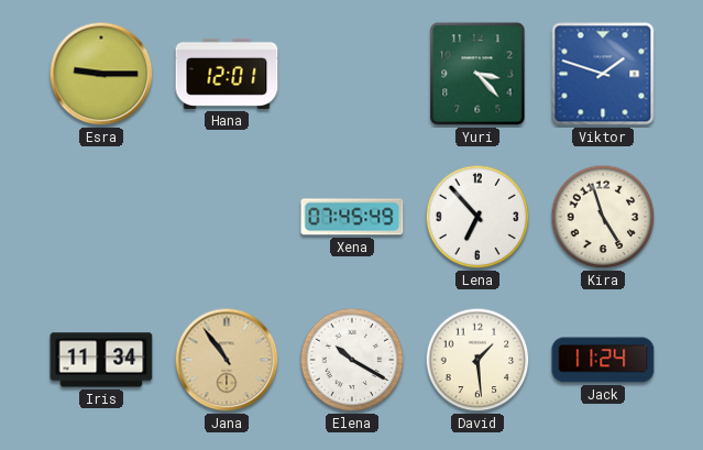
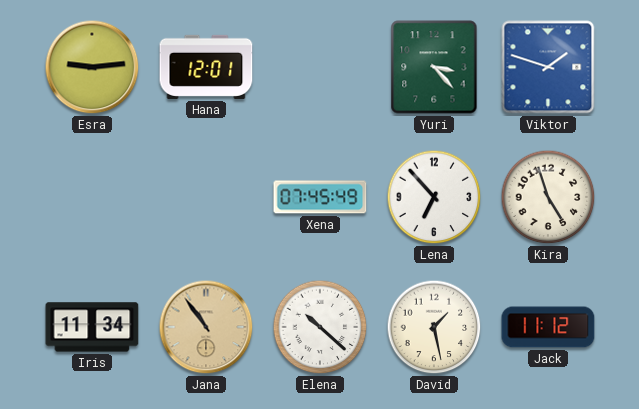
Esra: 9:15 -> 9:14
Elena: 10:20 -> 10:22
David: 1:29 -> 1:28
Jack: 11:24 -> 11:12
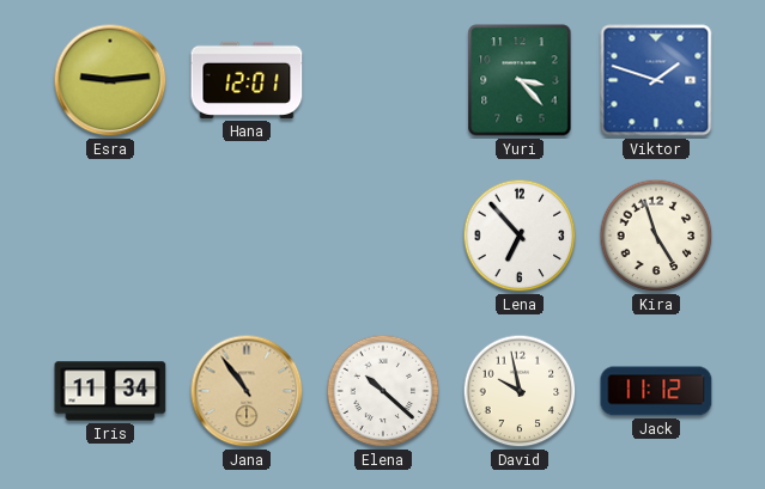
Xena: 07:45 -> none
David: 1:28 -> 9:58
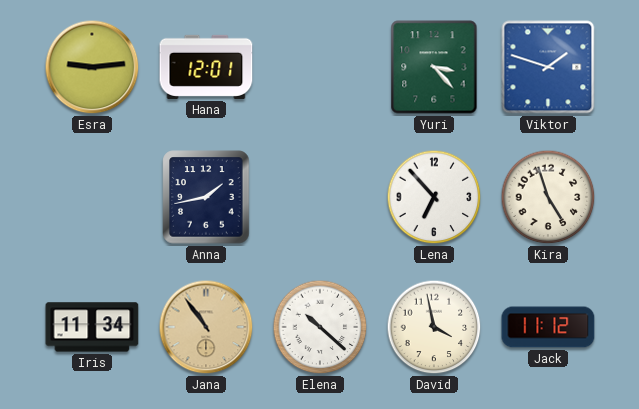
Anna: none -> 1:43
David: 9:58 -> 3:58
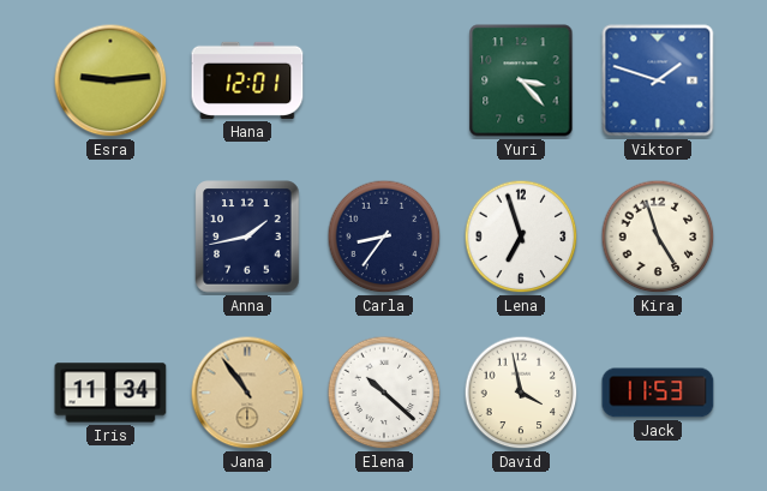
Carla: none -> 8:36
Lena: 6:53 -> 6:57
Jack: 11:12 -> 11:53
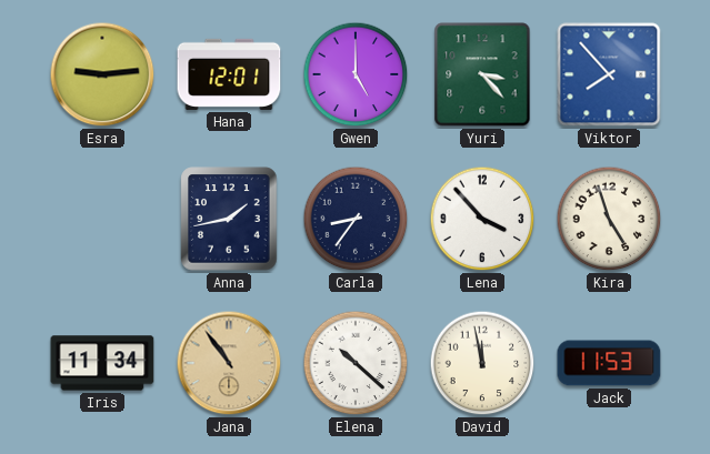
Gwen: none -> 5:00
Viktor: 1:48 -> 7:53
Lena: 6:57 -> 3:53
David: 3:58 -> 11:58
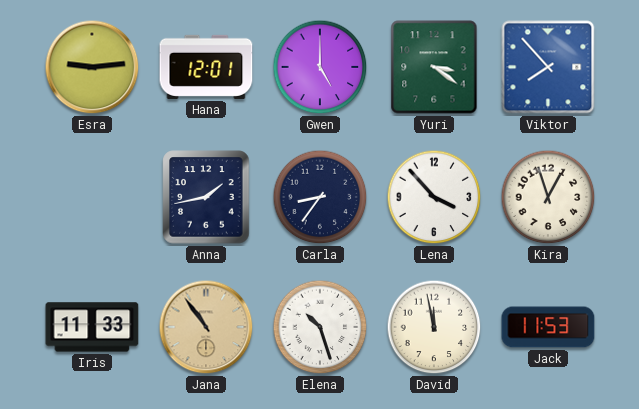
Yuri: 3:23 -> 3:21
Kira: 4:57 -> 12:57
Iris: 11:34 -> 11:33
Elena: 10:22 -> 10:27
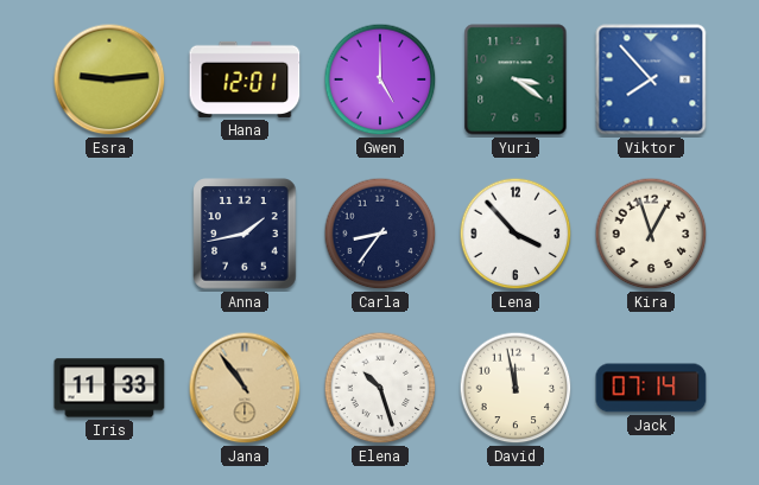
Jack: 11:53 -> 07:14
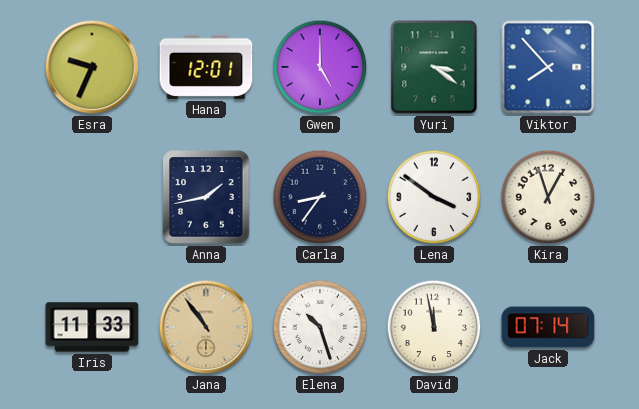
Esra: 9:14 -> 9:34
Lena: 3:53 -> 3:51
